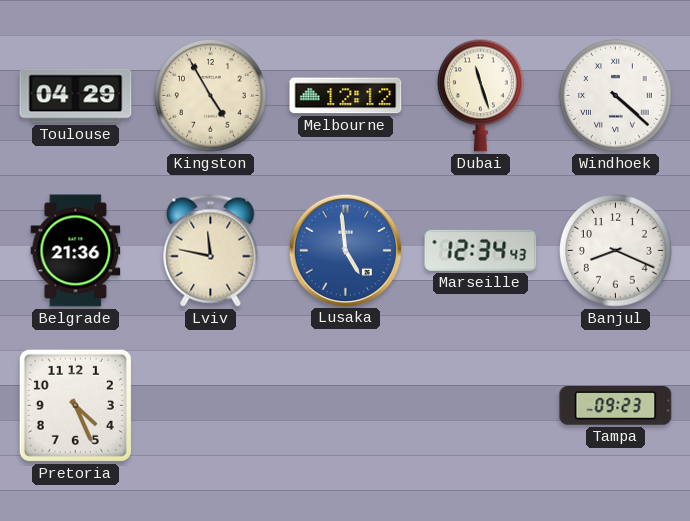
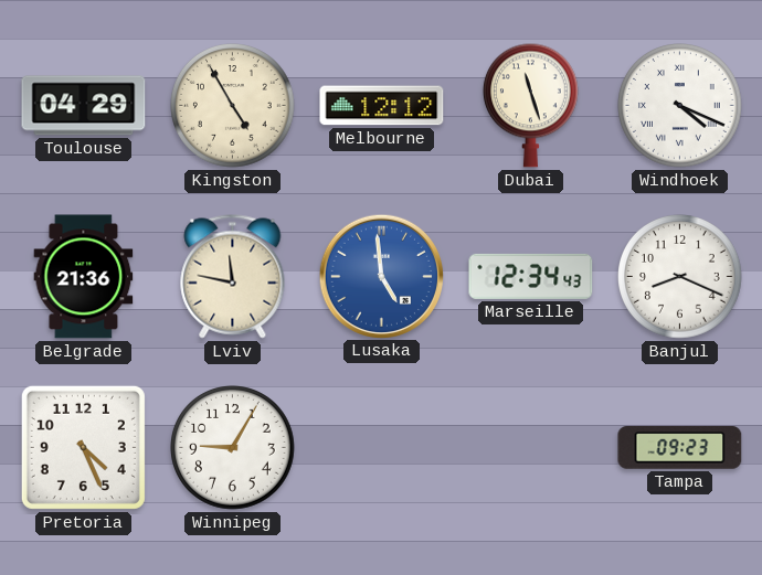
Windhoek: 4:22 -> 4:19
Winnipeg: none -> 9:05
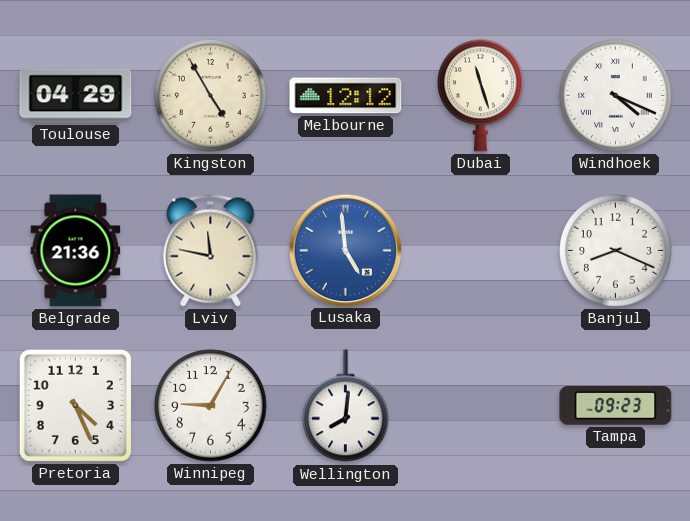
Marseille: 12:34 -> none
Wellington: none -> 8:01
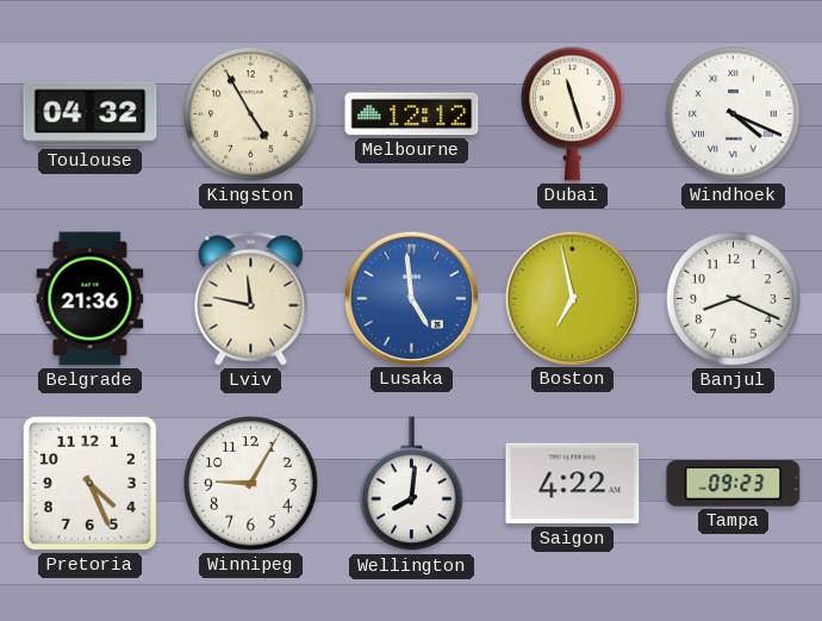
Toulouse: 04:29 -> 04:32
Boston: none -> 6:58
Saigon: none -> 4:22
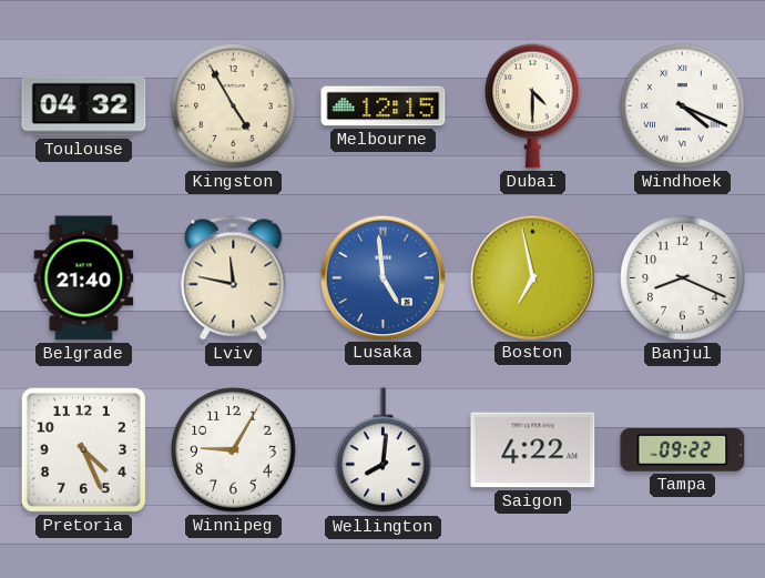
Melbourne: 12:12 -> 12:15
Dubai: 11:27 -> 4:30
Belgrade: 21:36 -> 21:40
Tampa: 09:23 -> 09:22
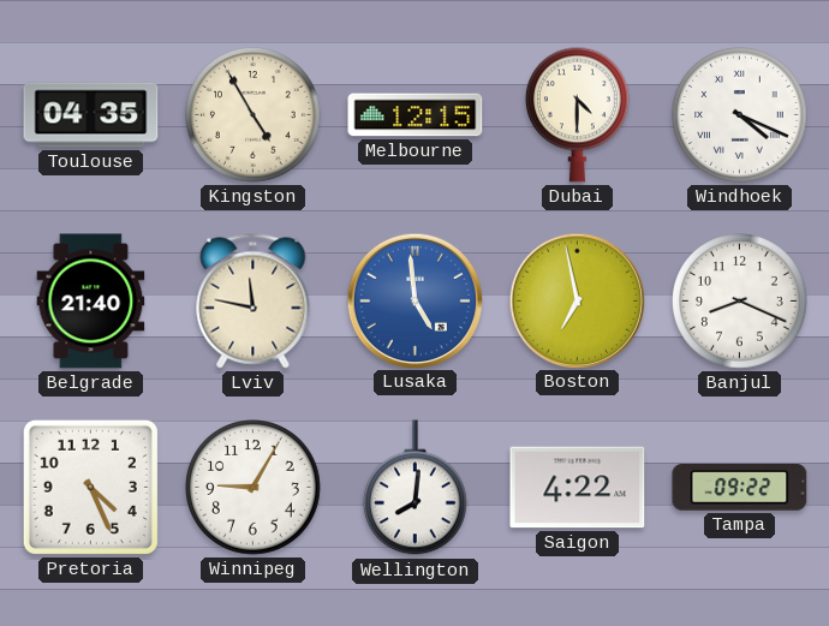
Toulouse: 04:32 -> 04:35
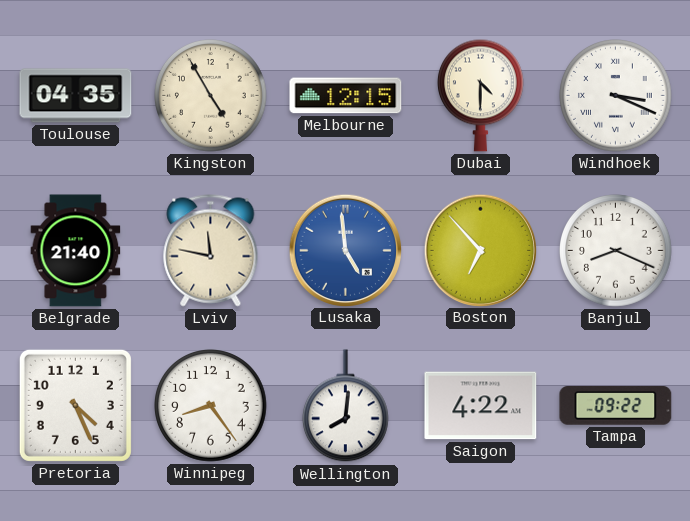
Windhoek: 4:19 -> 3:19
Boston: 6:58 -> 6:53
Winnipeg: 9:05 -> 8:24
